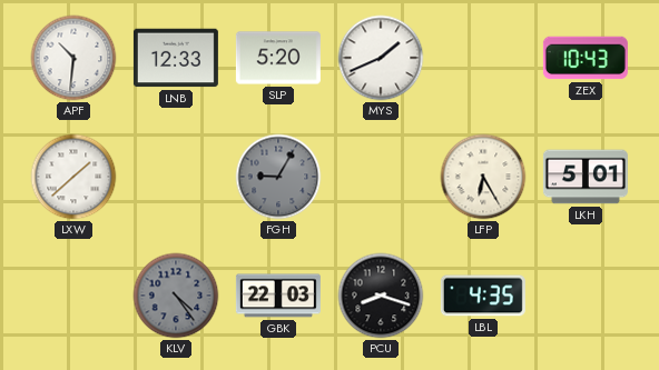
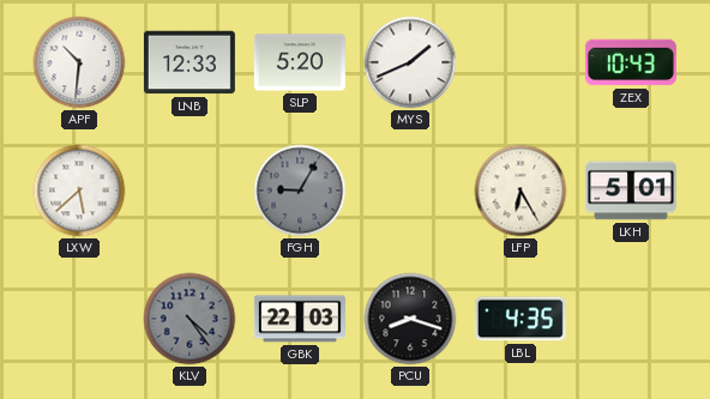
LXW: 1:38 -> 5:38
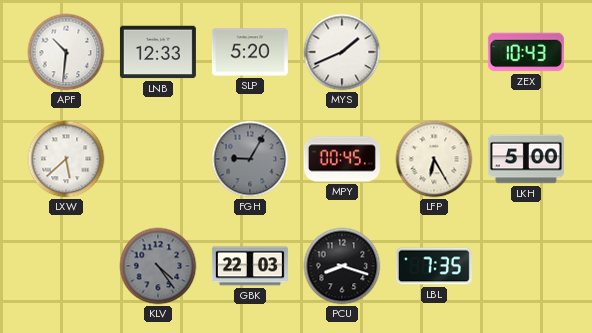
MPY: none -> 00:45
LKH: 5:01 -> 5:00
LBL: 4:35 -> 7:35
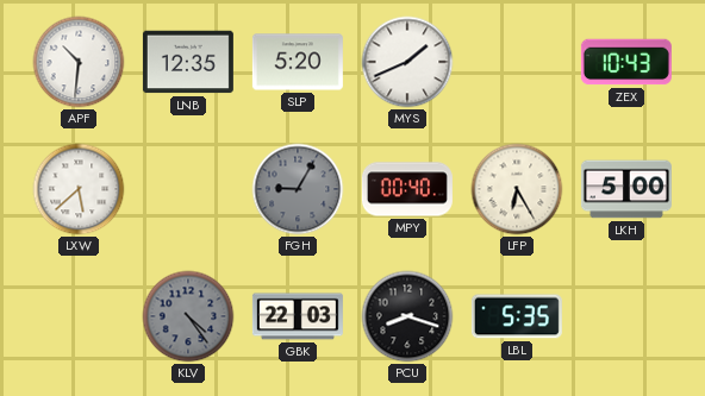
LNB: 12:33 -> 12:35
MPY: 00:45 -> 00:40
LBL: 7:35 -> 5:35
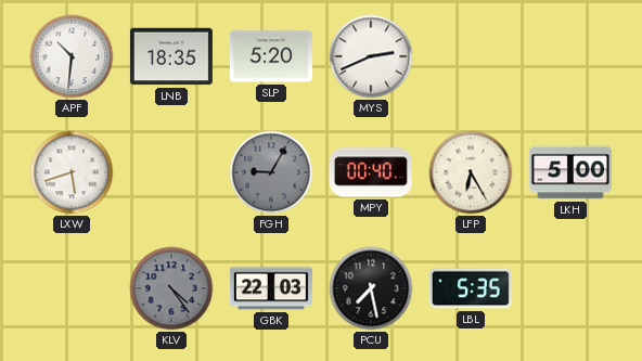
LNB: 12:35 -> 18:35
MYS: 1:41 -> 2:41
ZEX: 10:43 -> none
LXW: 5:38 -> 5:42
PCU: 8:18 -> 7:28
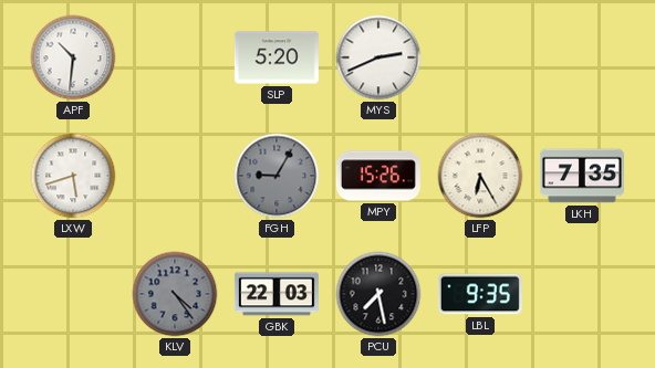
LNB: 18:35 -> none
MPY: 00:40 -> 15:26
LKH: 5:00 -> 7:35
LBL: 5:35 -> 9:35
